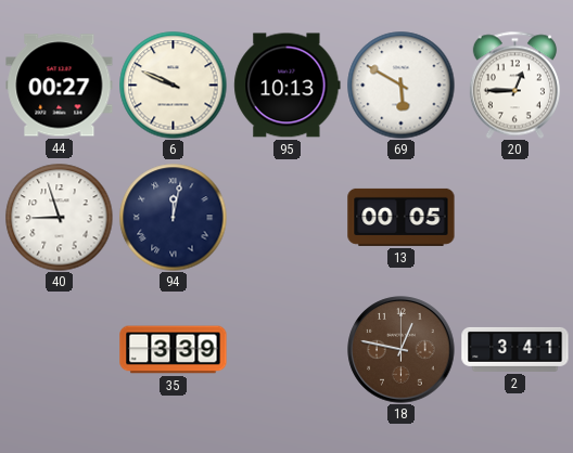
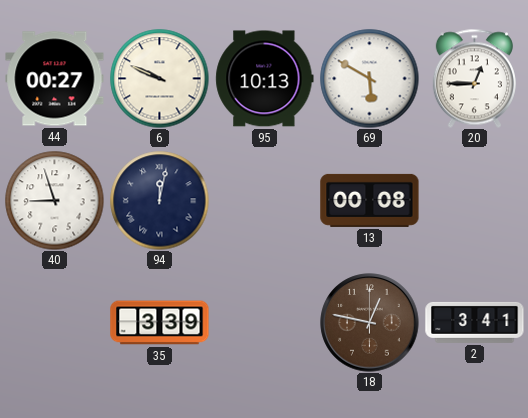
13: 00:05 -> 00:08
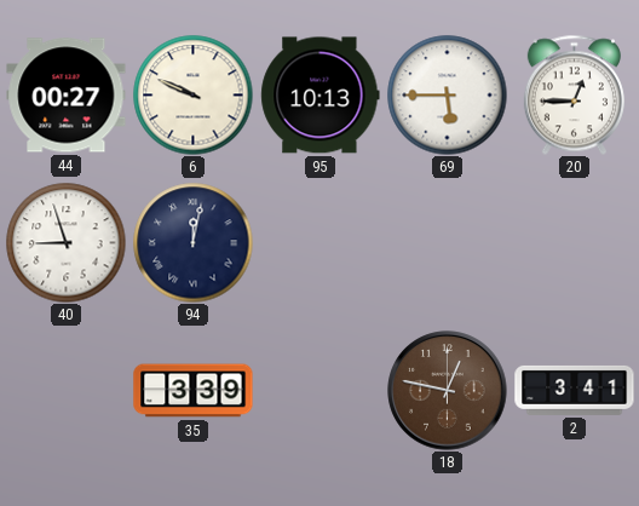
69: 5:50 -> 5:45
13: 00:08 -> none
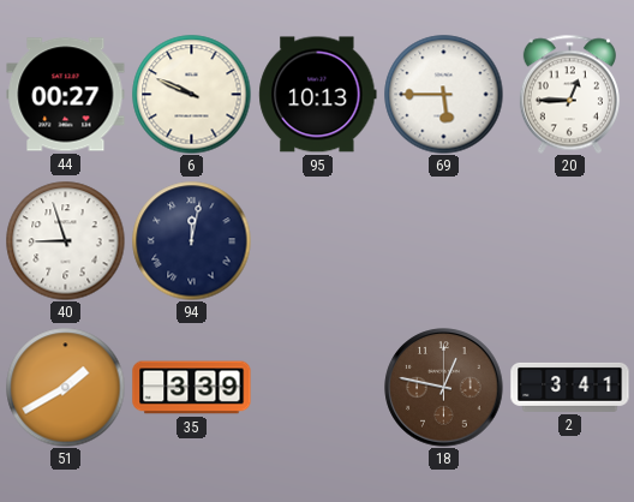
51: none -> 1:40
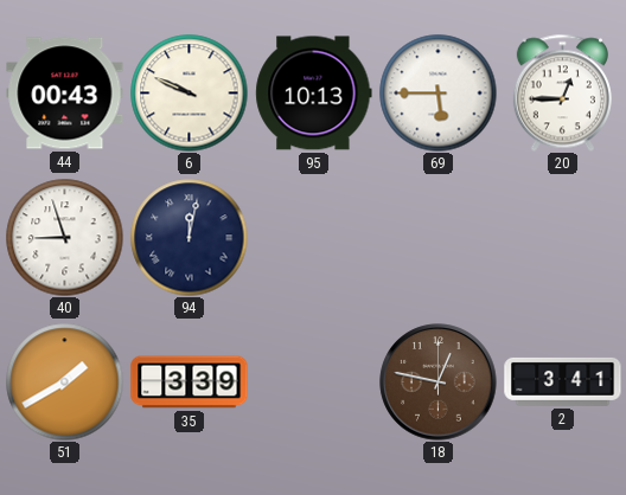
44: 00:27 -> 00:43
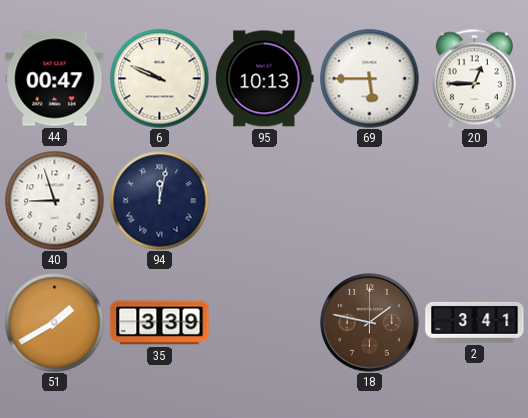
44: 00:43 -> 00:47
18: 12:47 -> 1:47
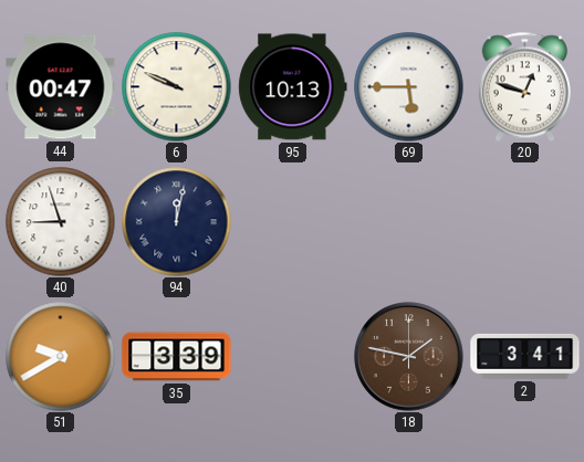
20: 12:45 -> 12:48
51: 1:40 -> 9:40
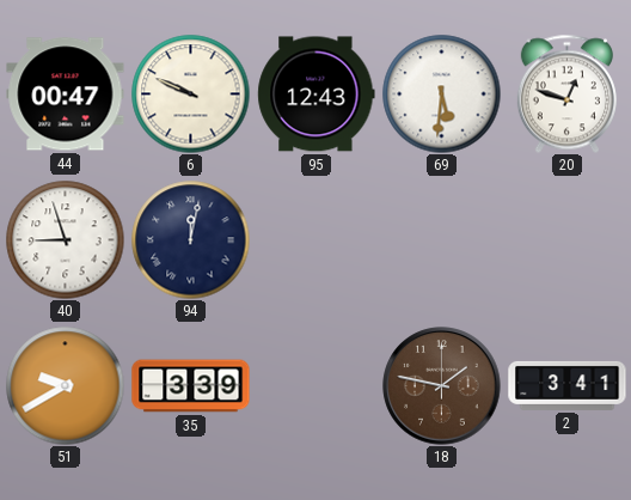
95: 10:13 -> 12:43
69: 5:45 -> 5:31
